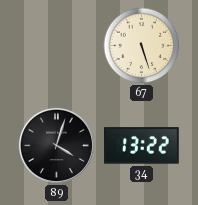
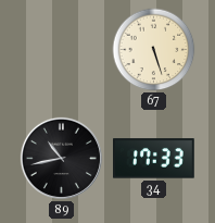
89: 4:03 -> 10:43
34: 13:22 -> 17:33
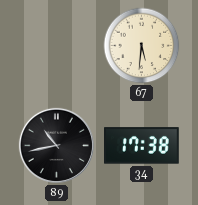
67: 5:27 -> 5:31
34: 17:33 -> 17:38
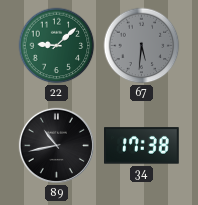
22: none -> 9:08
67 dial: cream -> grey
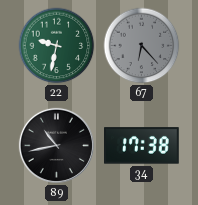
22: 9:08 -> 9:32
67: 5:31 -> 6:23
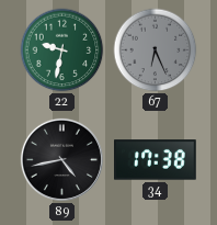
67: 6:23 -> 6:26
89: 10:43 -> 4:43
